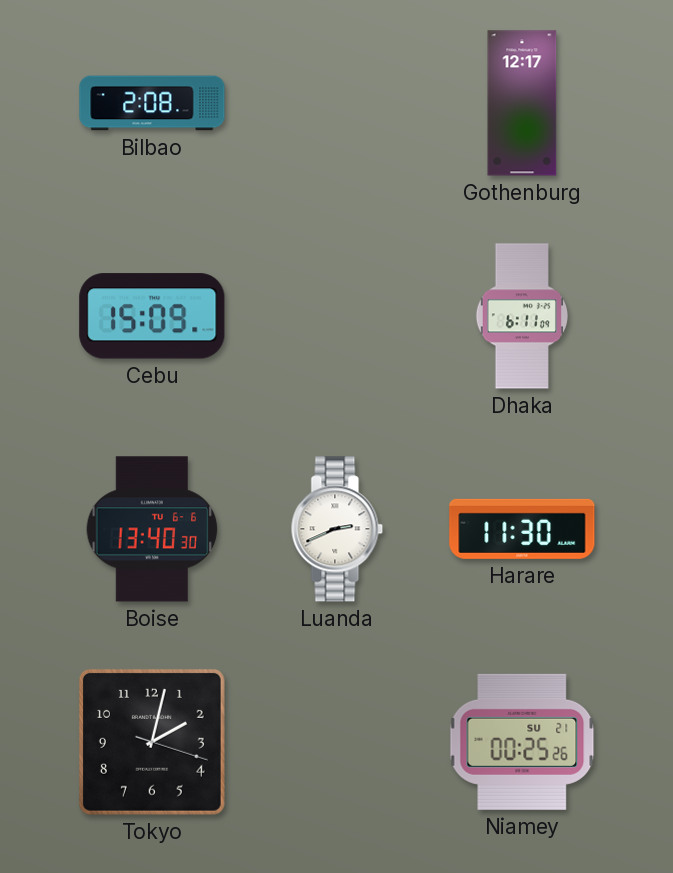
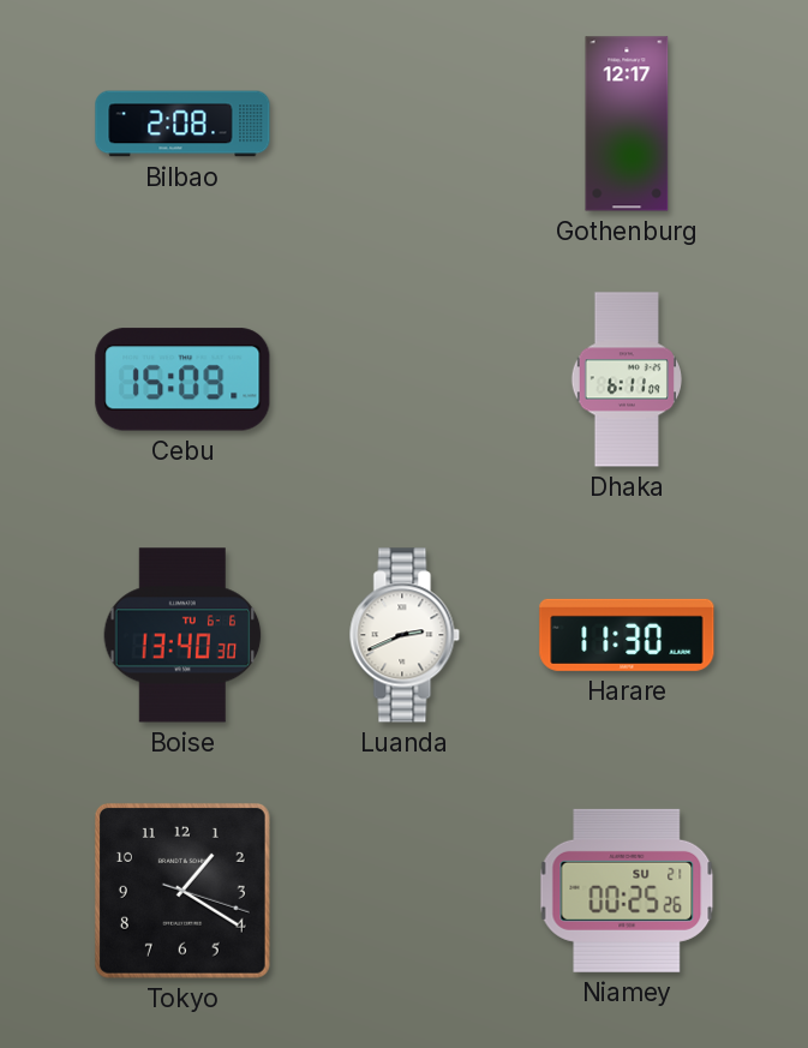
Tokyo: 2:02 -> 1:20
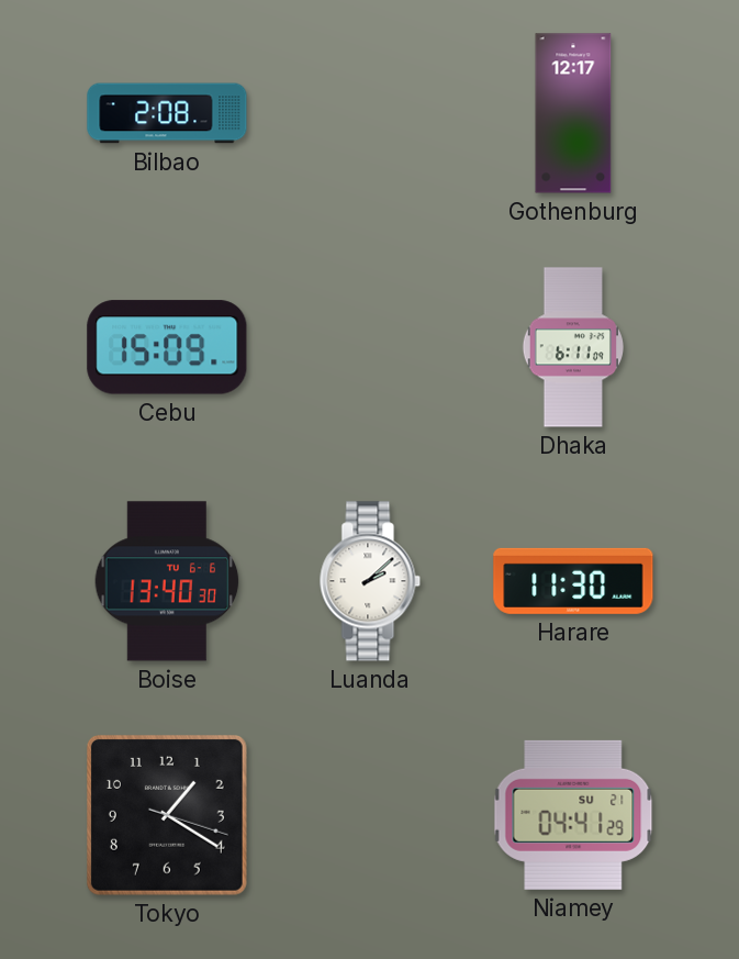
Luanda: 2:41 -> 2:08
Niamey: 00:25 -> 04:41
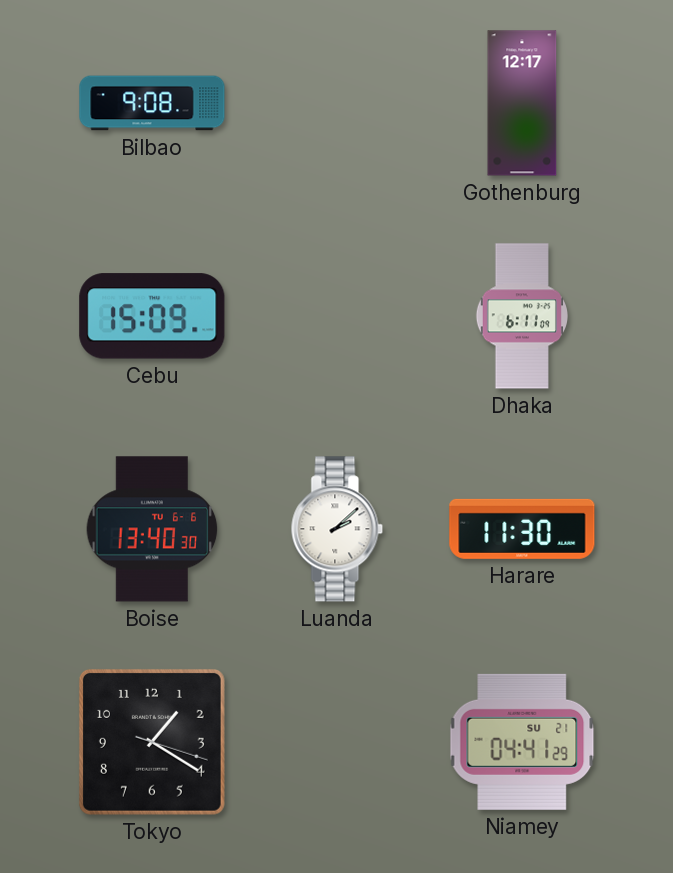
Bilbao: 2:08 -> 9:08
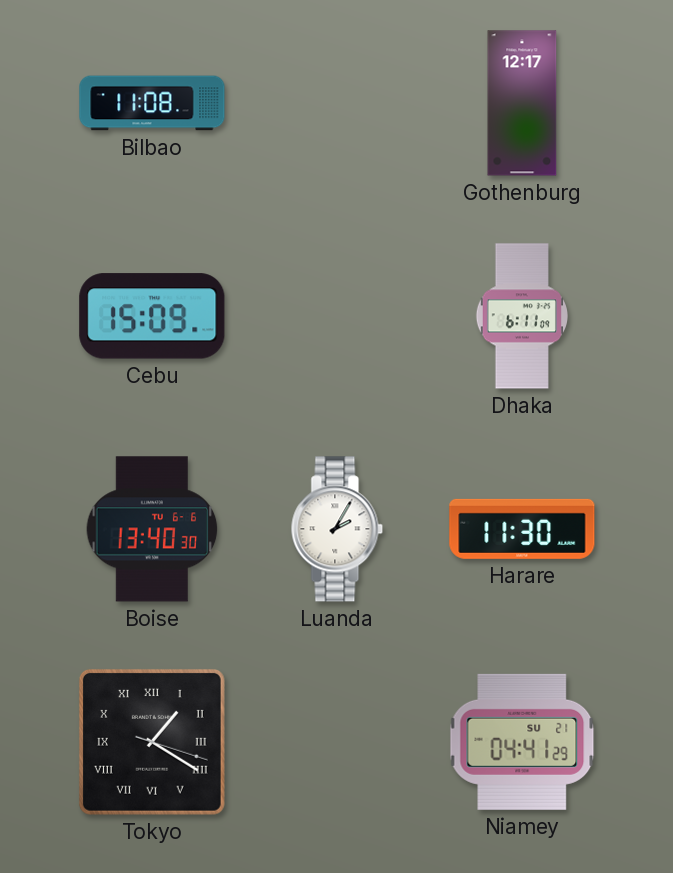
Bilbao: 9:08 -> 11:08
Luanda: 2:08 -> 2:05
Tokyo numerals: Arabic -> Roman
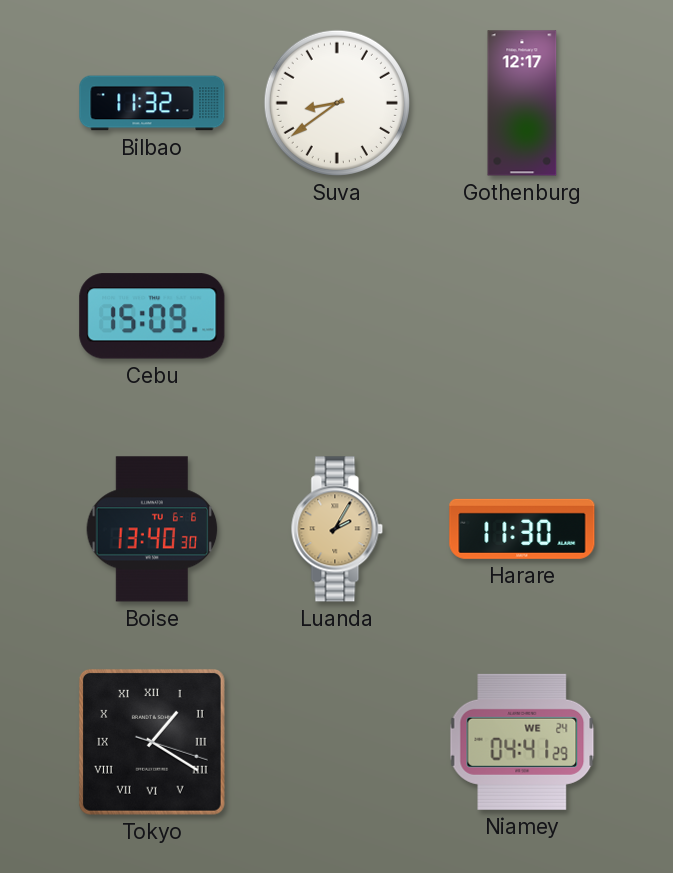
Bilbao: 11:08 -> 11:32
Suva: none -> 8:39
Dhaka: 6:11 -> none
Luanda dial: white -> champagne
Niamey date: SU 21 -> WE 24
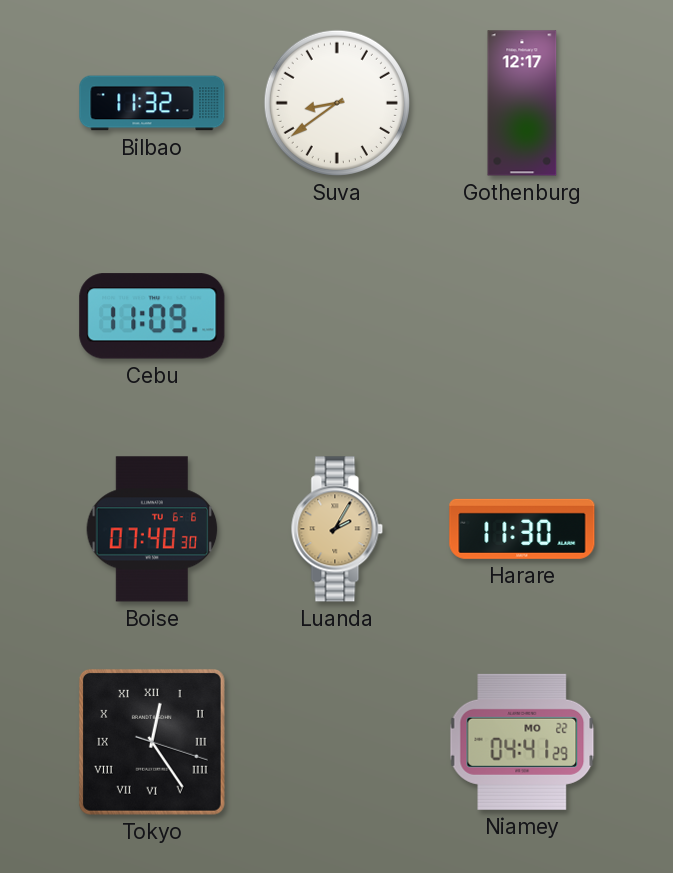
Cebu: 15:09 -> 11:09
Boise: 13:40 -> 07:40
Tokyo: 1:20 -> 12:24
Niamey date: WE 24 -> MO 22
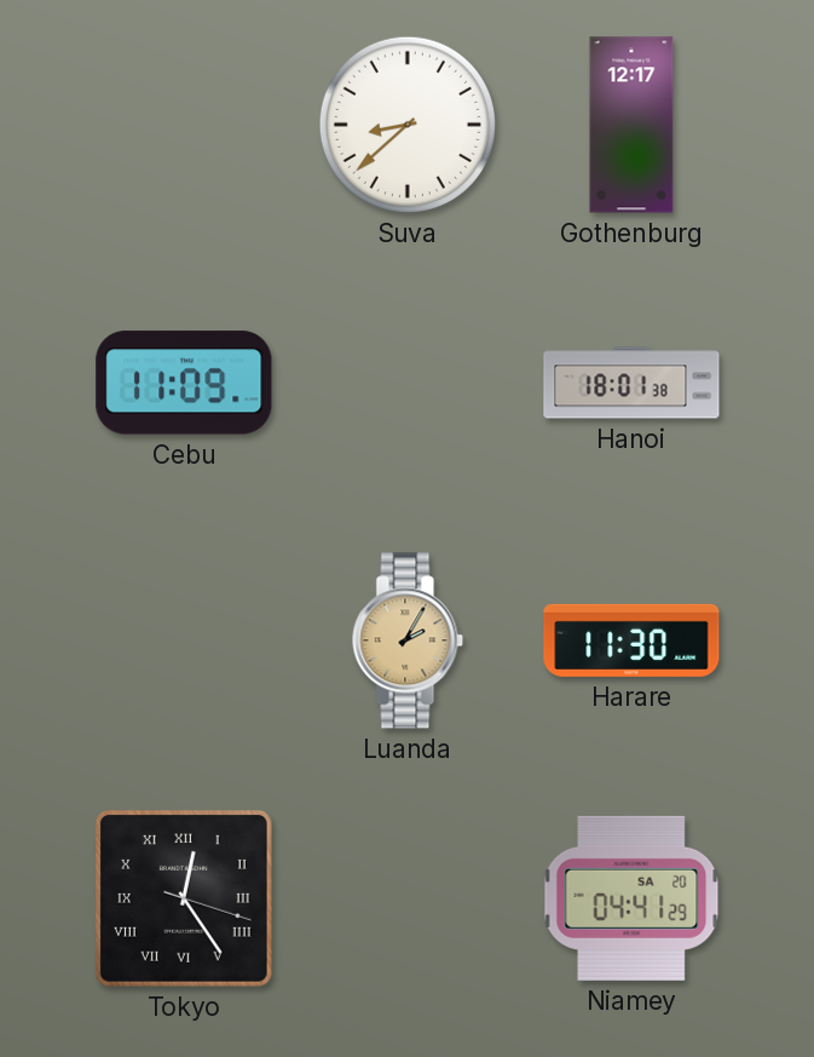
Bilbao: 11:32 -> none
Suva: 8:39 -> 8:38
Hanoi: none -> 18:01
Boise: 07:40 -> none
Niamey date: MO 22 -> SA 20
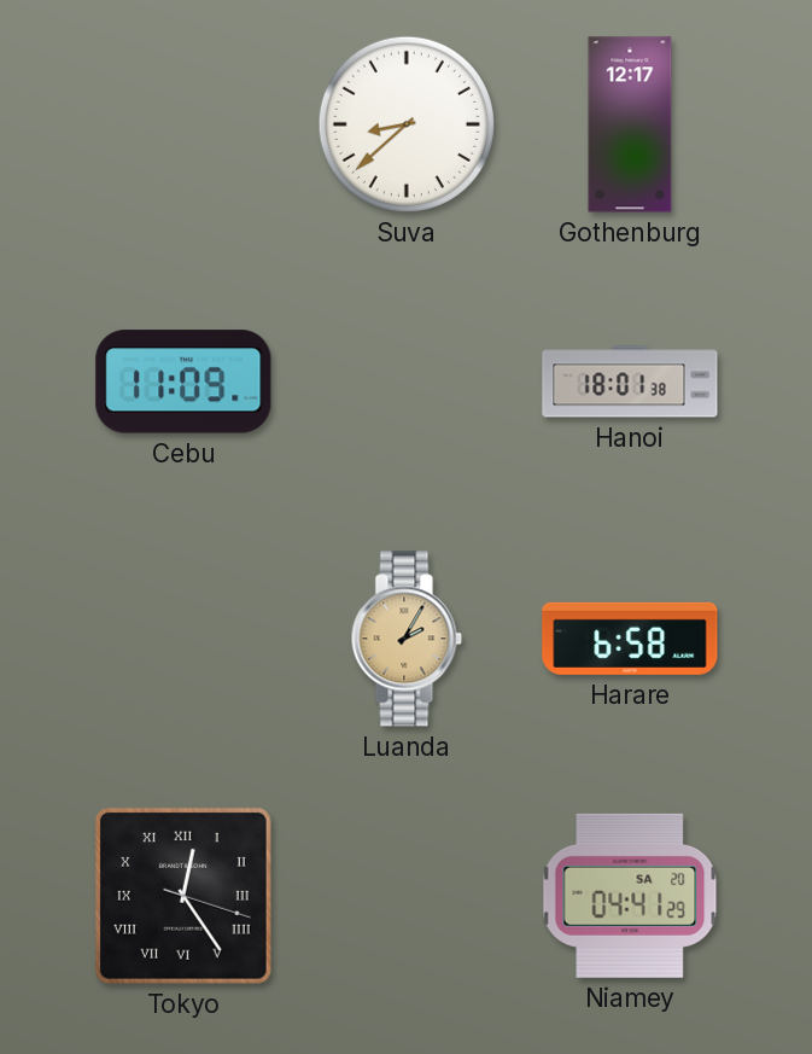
Harare: 11:30 -> 6:58
